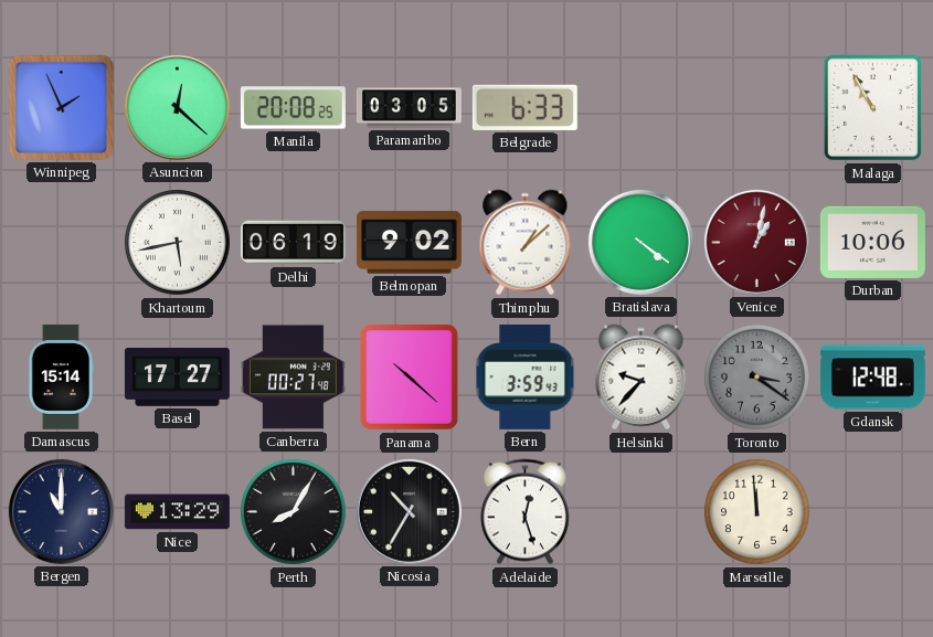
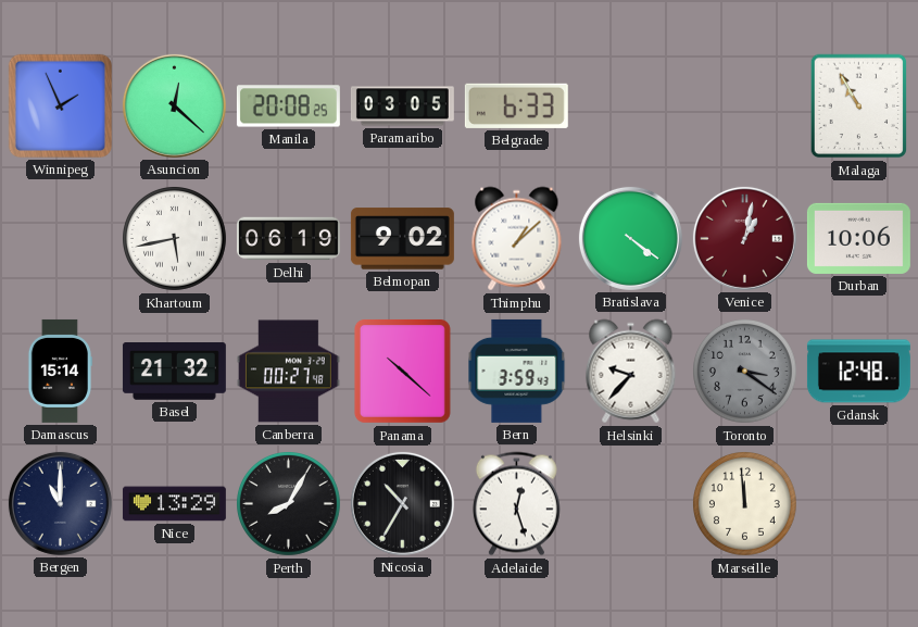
Basel: 17:27 -> 21:32
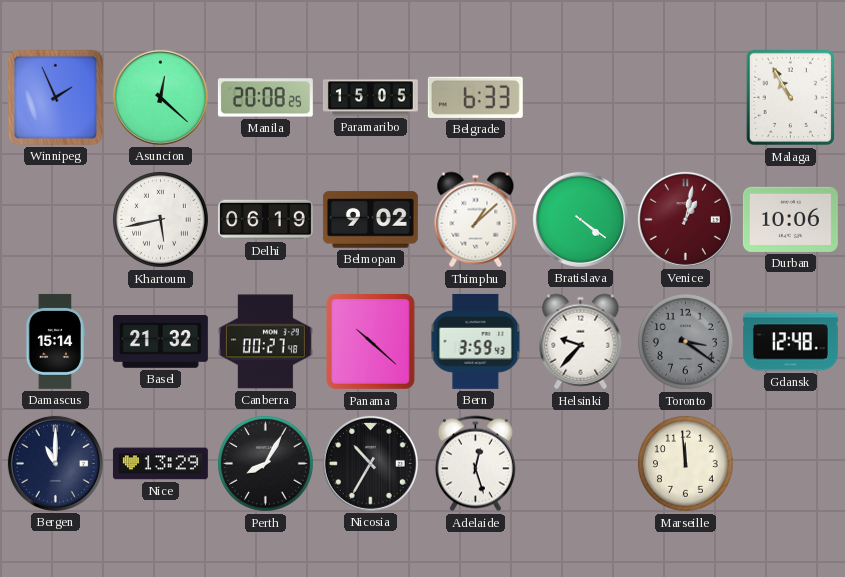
Paramaribo: 03:05 -> 15:05
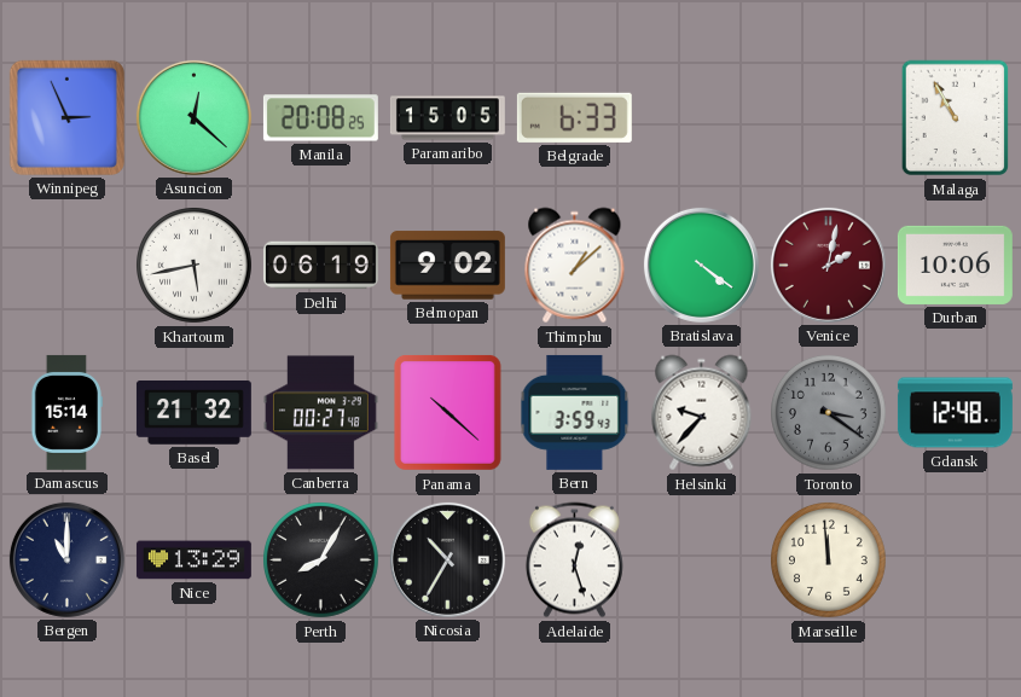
Winnipeg: 1:56 -> 2:56
Venice: 1:02 -> 2:02
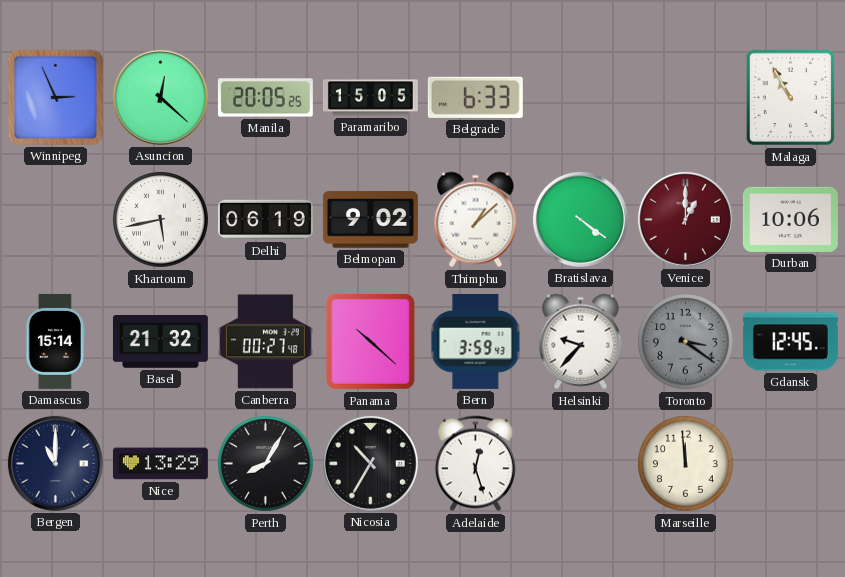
Manila: 20:08 -> 20:05
Venice: 2:02 -> 1:00
Gdansk: 12:48 -> 12:45
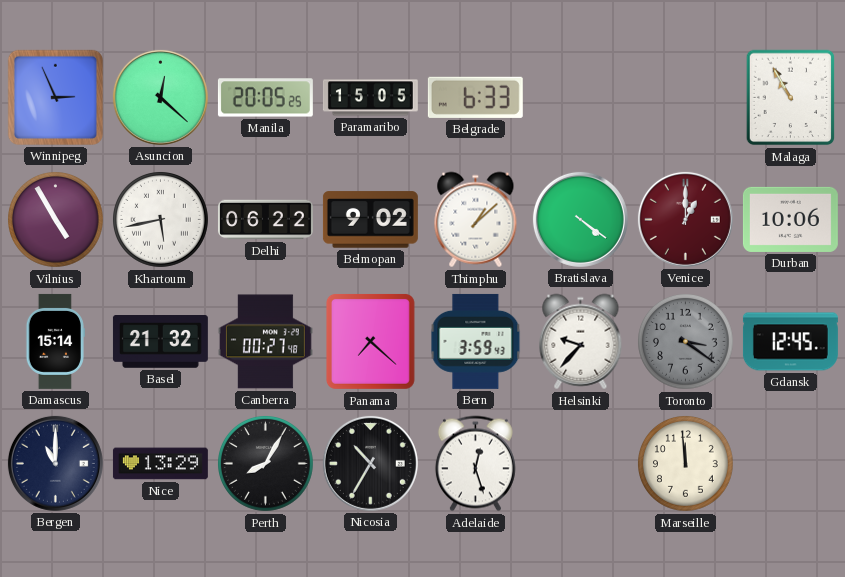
Vilnius: none -> 4:55
Delhi: 06:19 -> 06:22
Panama: 10:22 -> 7:22
